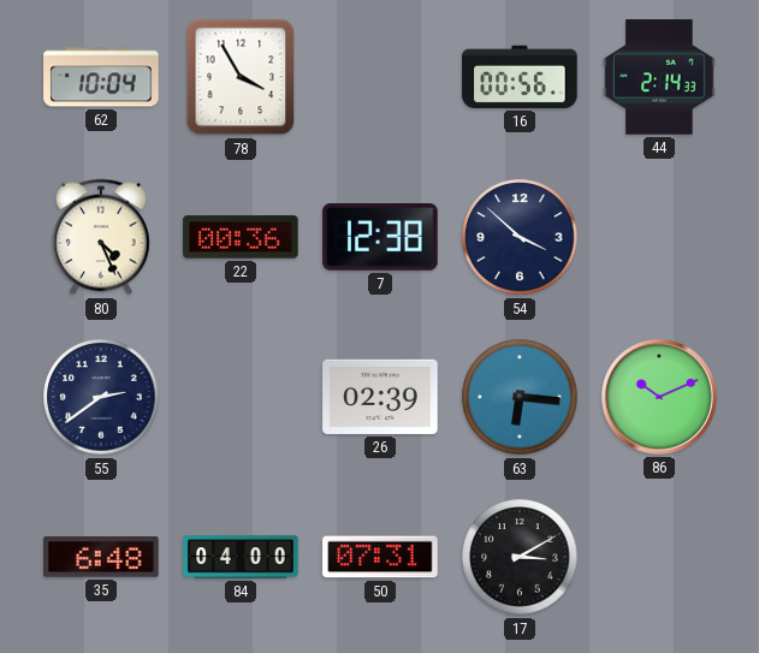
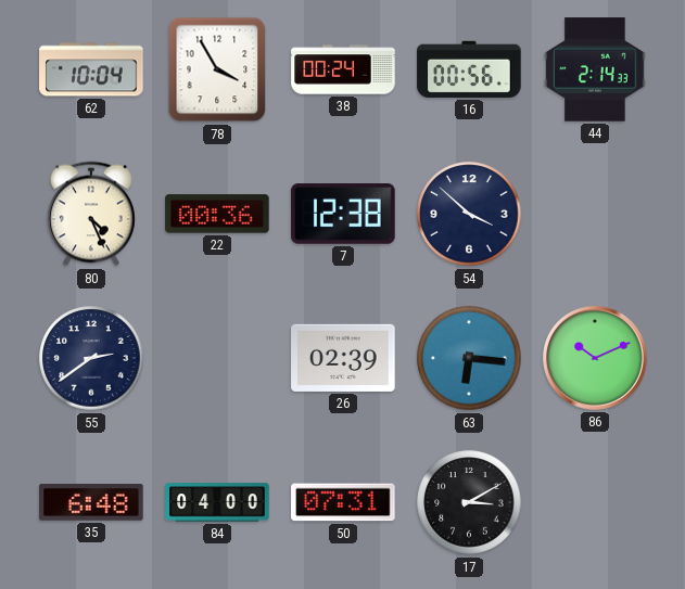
38: none -> 00:24
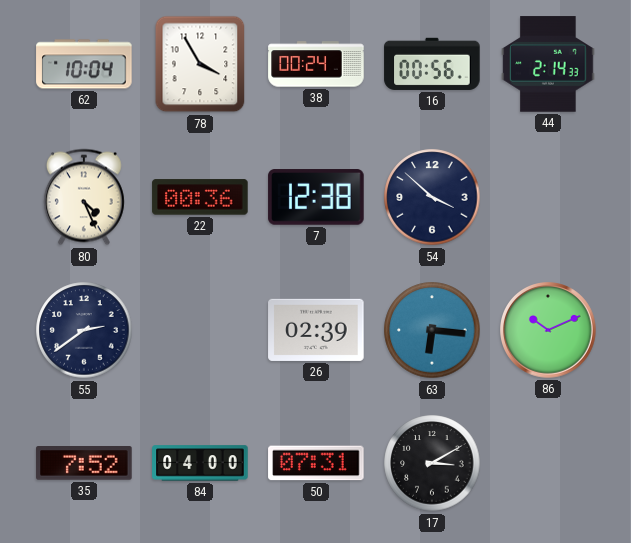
35: 6:48 -> 7:52
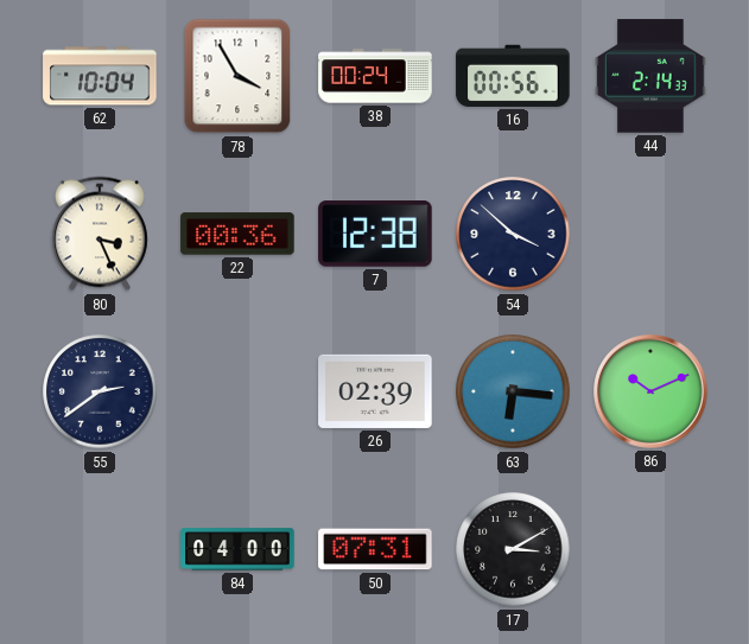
80: 4:26 -> 3:26
35: 7:52 -> none
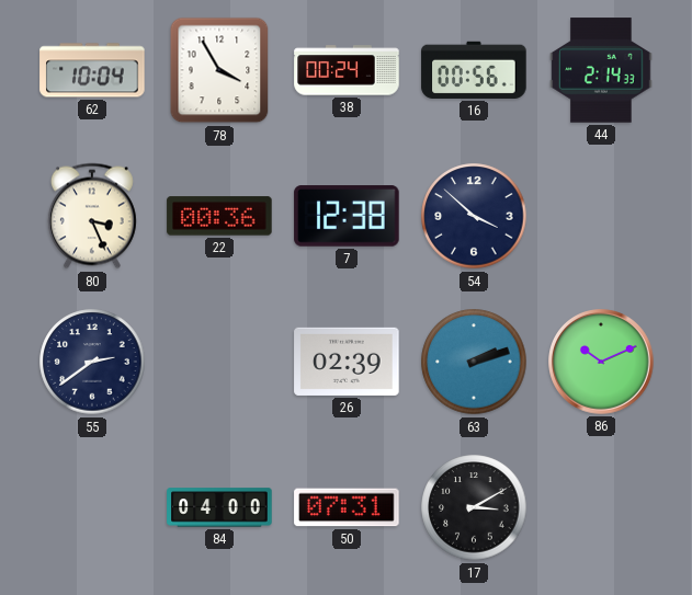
63: 6:16 -> 2:12
